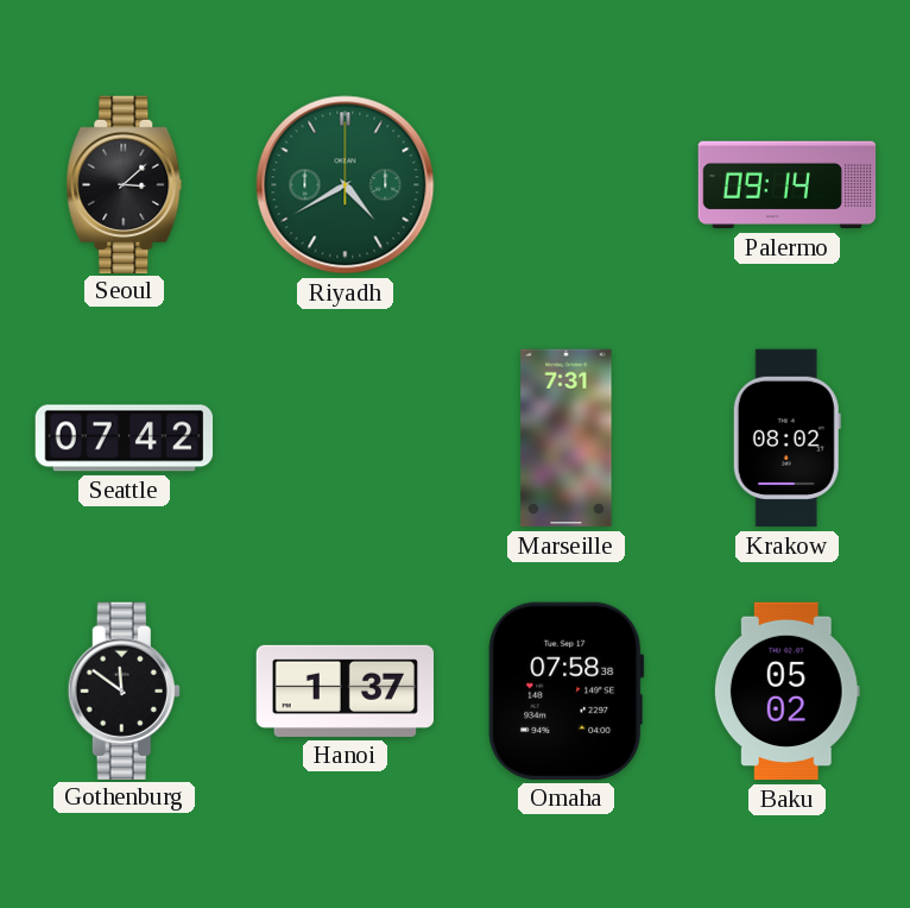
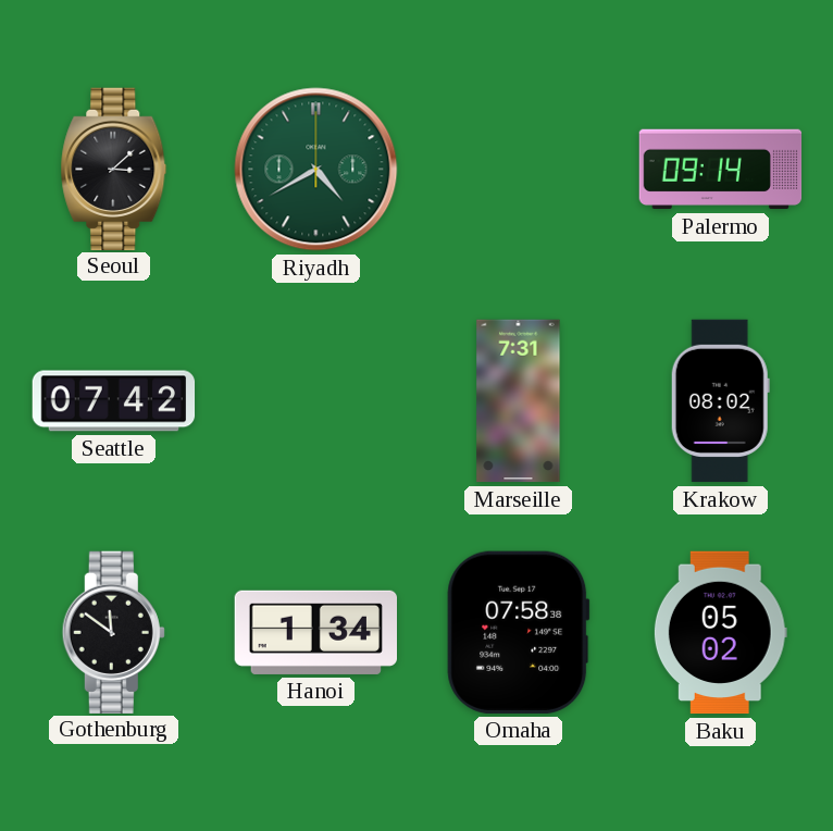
Hanoi: 1:37 -> 1:34
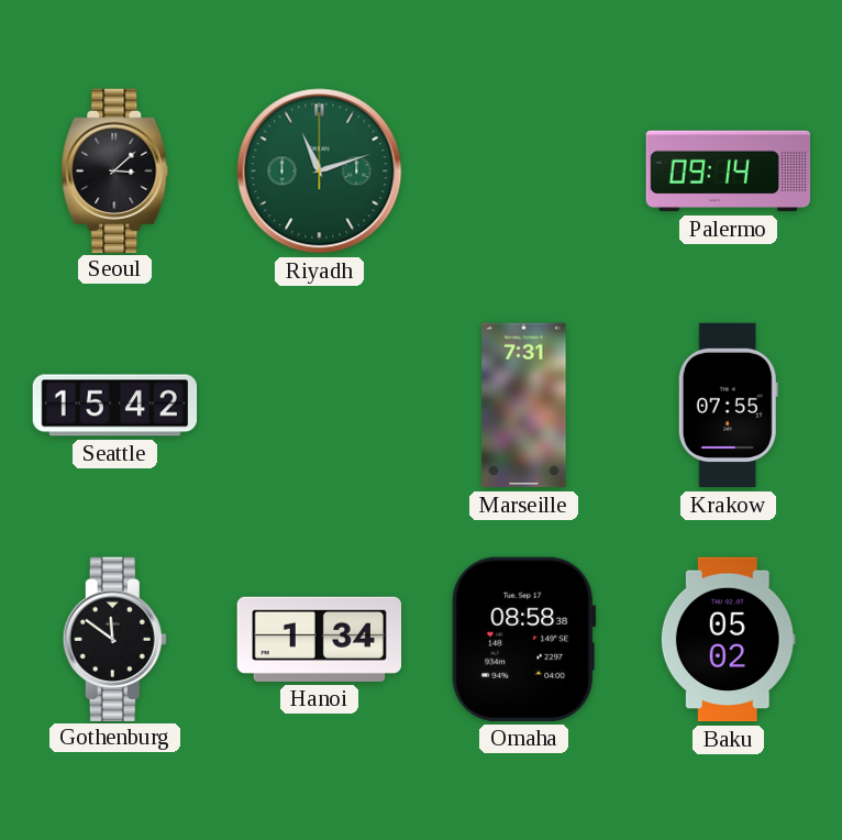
Riyadh: 4:40 -> 11:12
Seattle: 07:42 -> 15:42
Krakow: 08:02 -> 07:55
Omaha: 07:58 -> 08:58
